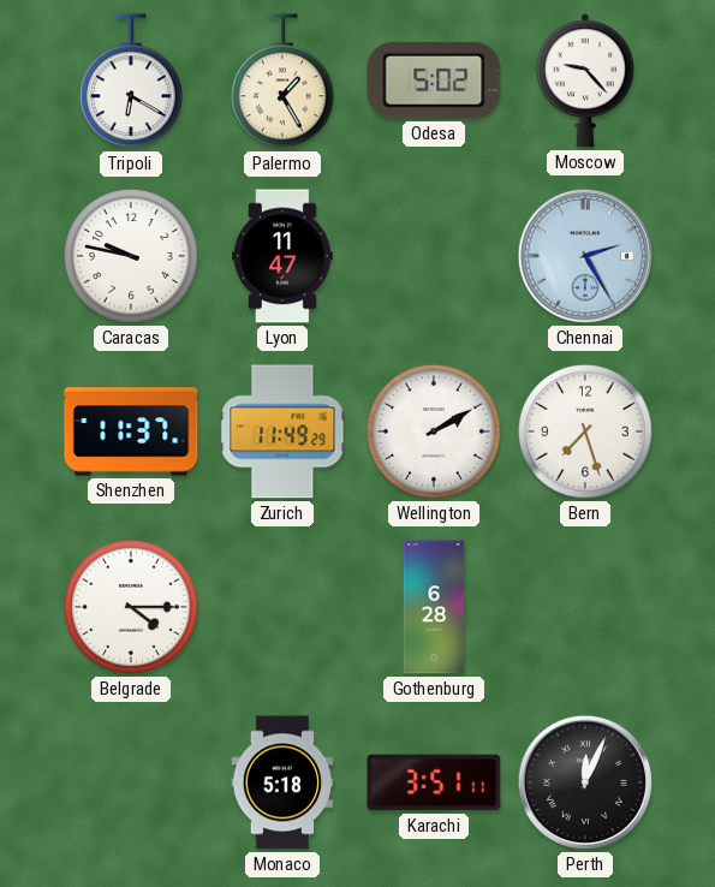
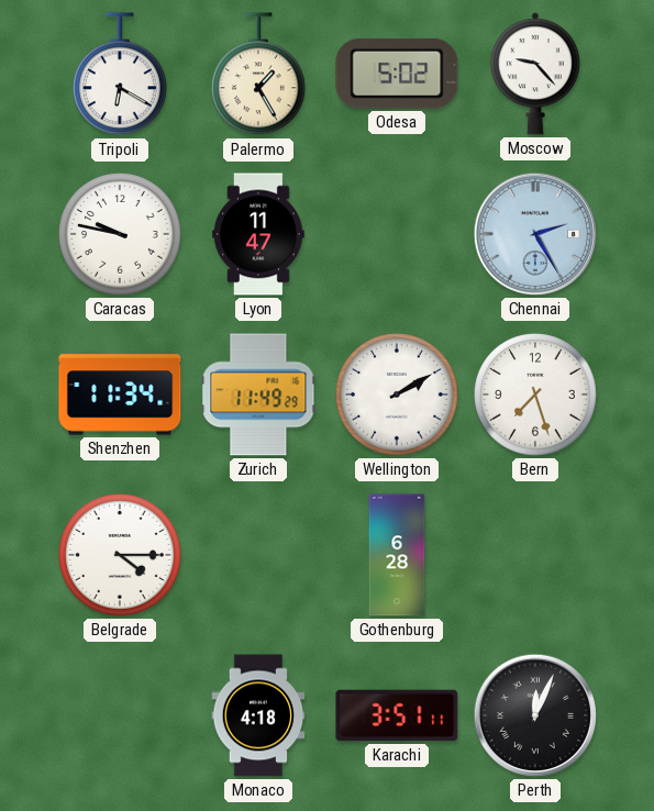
Shenzhen: 11:37 -> 11:34
Monaco: 5:18 -> 4:18
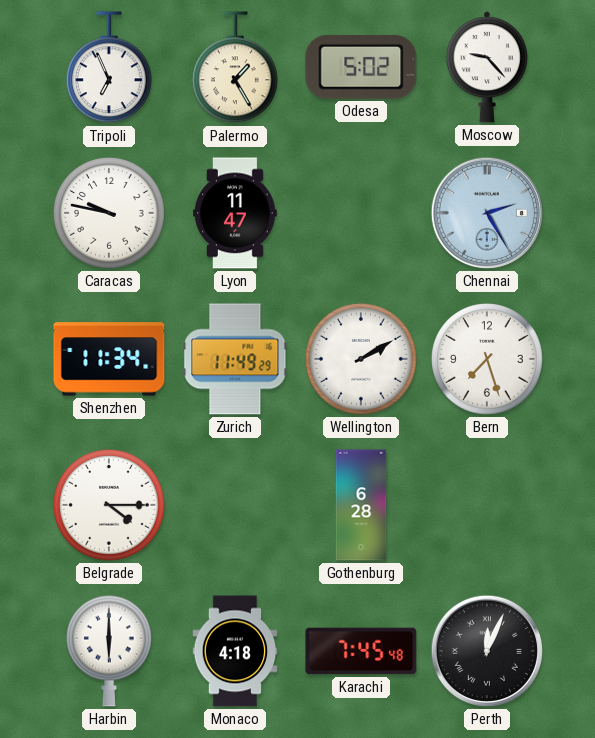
Tripoli: 6:20 -> 6:56
Harbin: none -> 6:00
Karachi: 3:51 -> 7:45
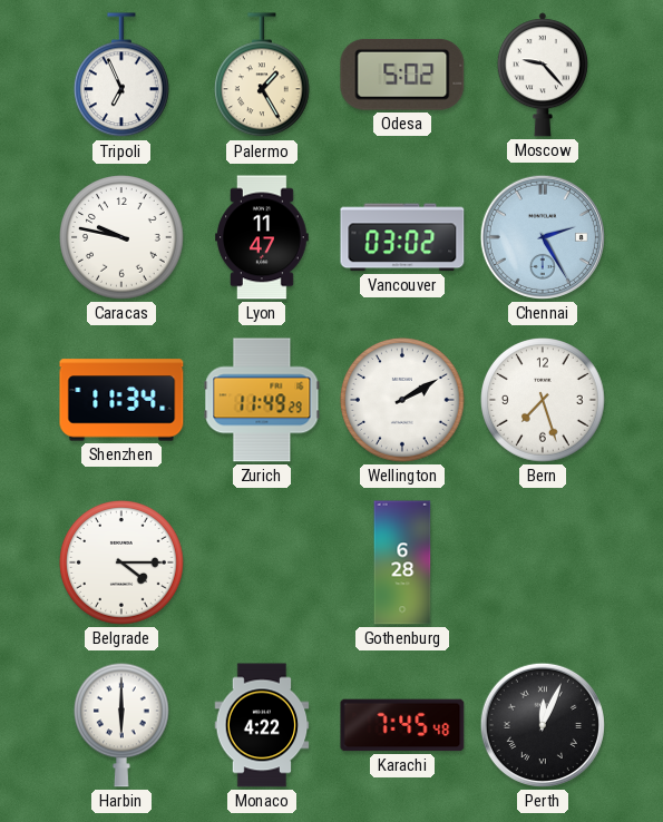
Vancouver: none -> 03:02
Monaco: 4:18 -> 4:22
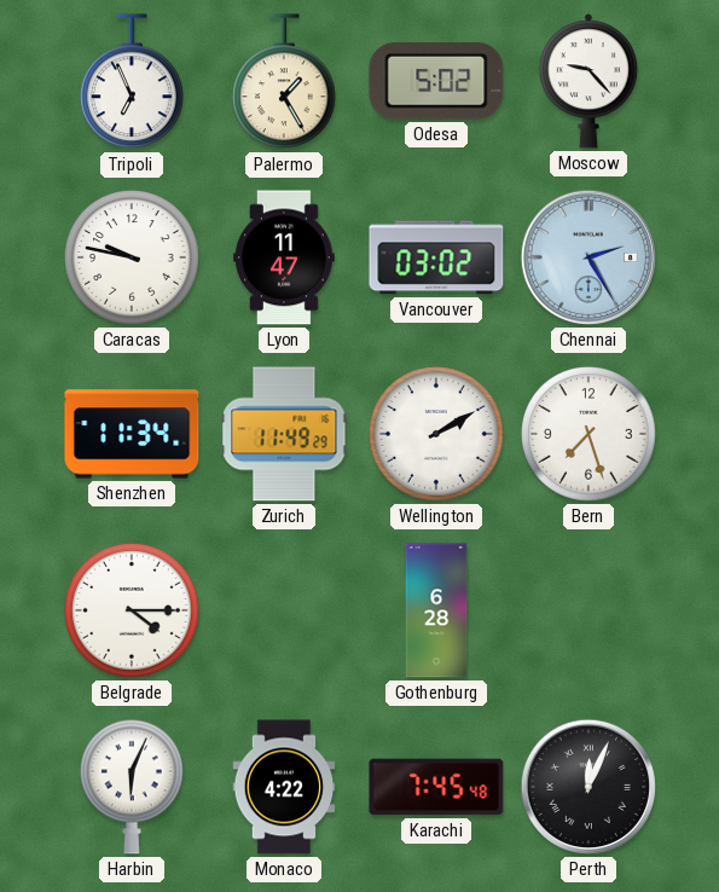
Harbin: 6:00 -> 6:04
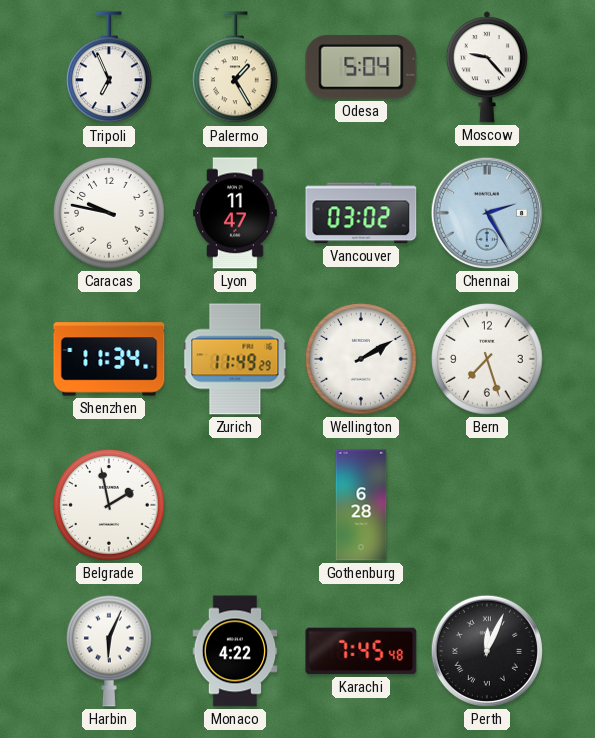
Odesa: 5:02 -> 5:04
Belgrade: 4:15 -> 1:58
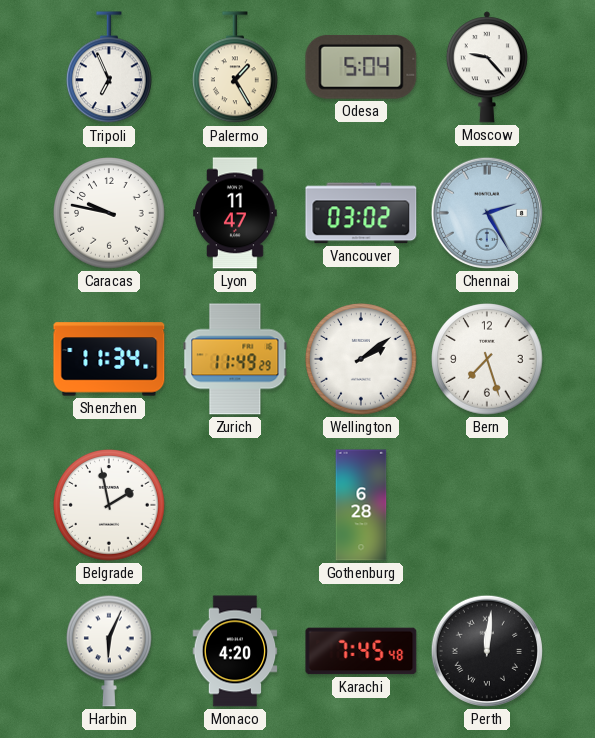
Wellington: 2:10 -> 2:09
Monaco: 4:22 -> 4:20
Perth: 12:04 -> 12:01
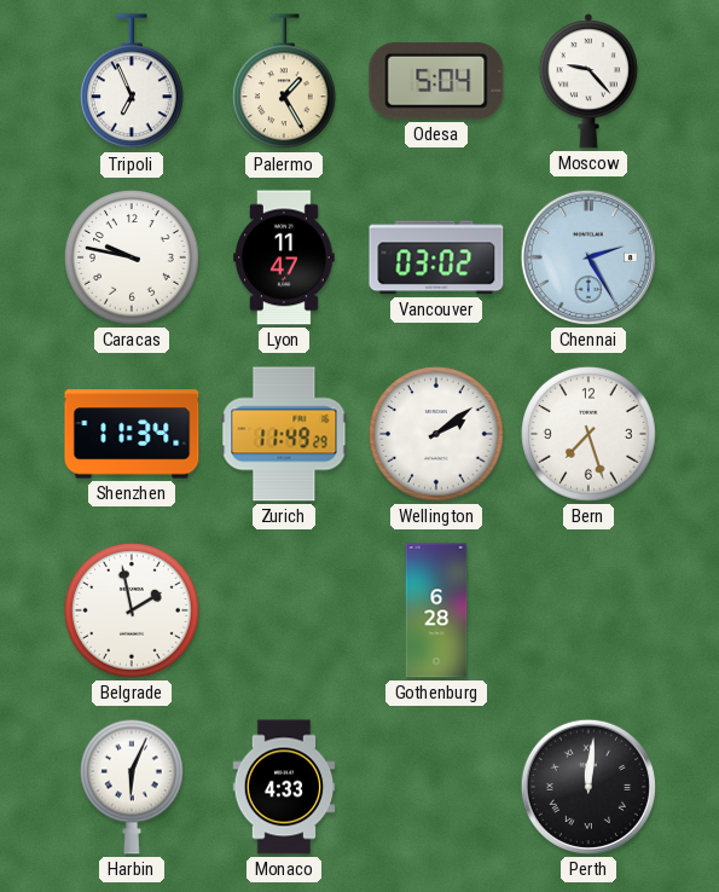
Monaco: 4:20 -> 4:33
Karachi: 7:45 -> none
